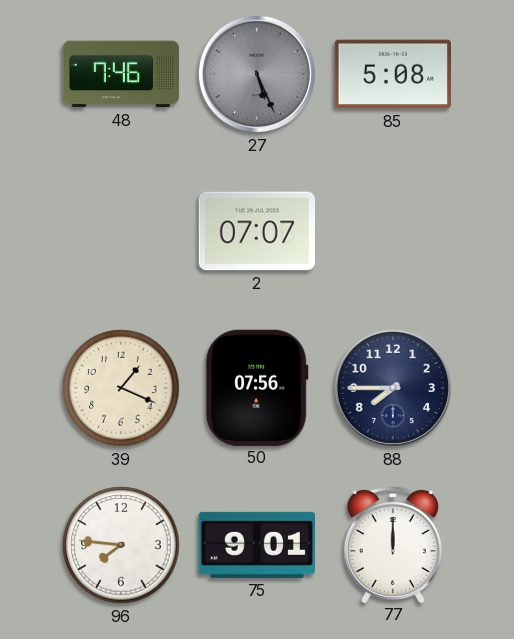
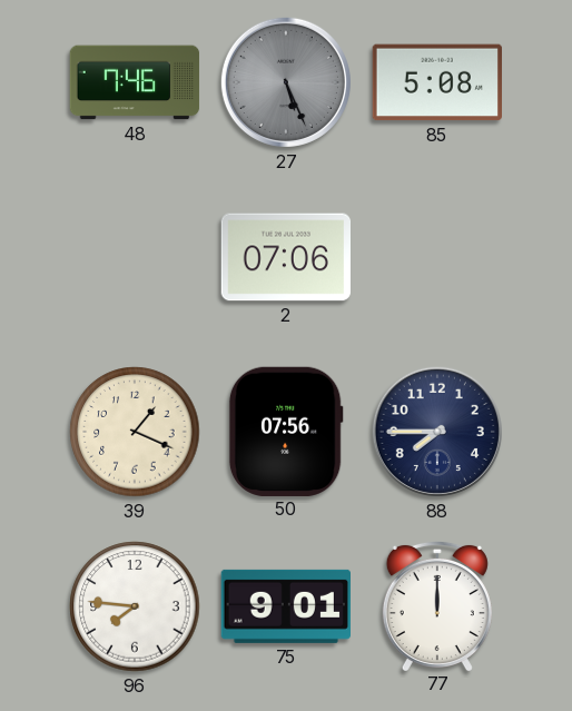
2: 07:07 -> 07:06
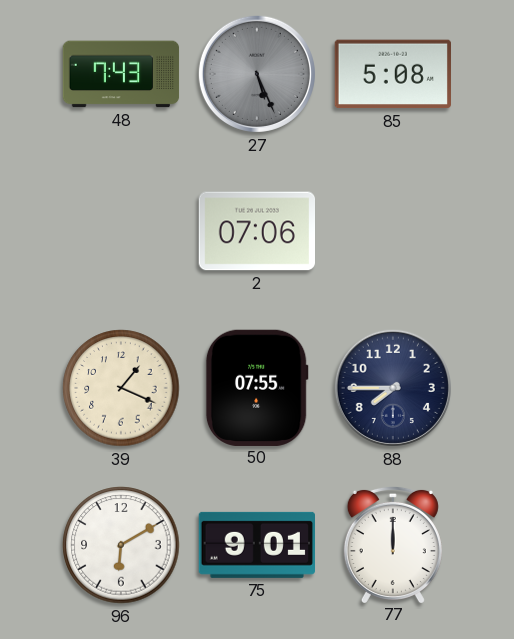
48: 7:46 -> 7:43
50: 07:56 -> 07:55
96: 7:46 -> 6:10
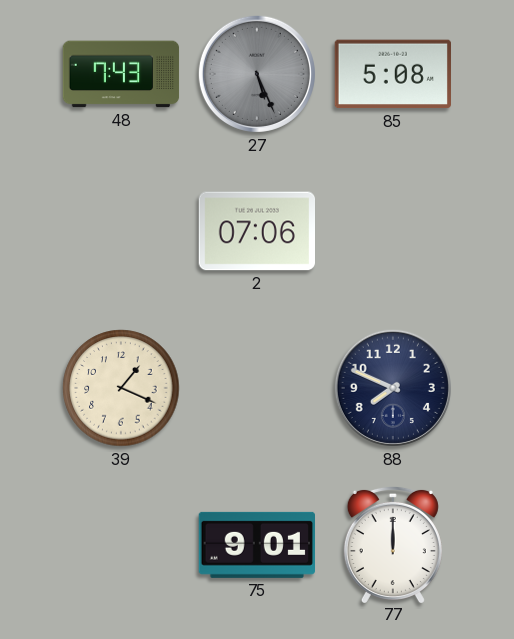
50: 07:55 -> none
88: 7:45 -> 7:49
96: 6:10 -> none
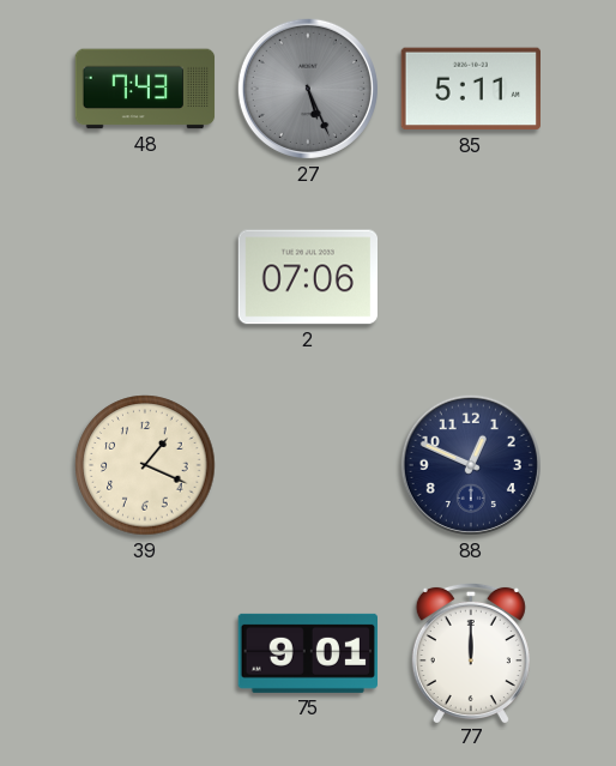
85: 5:08 -> 5:11
88: 7:49 -> 12:49
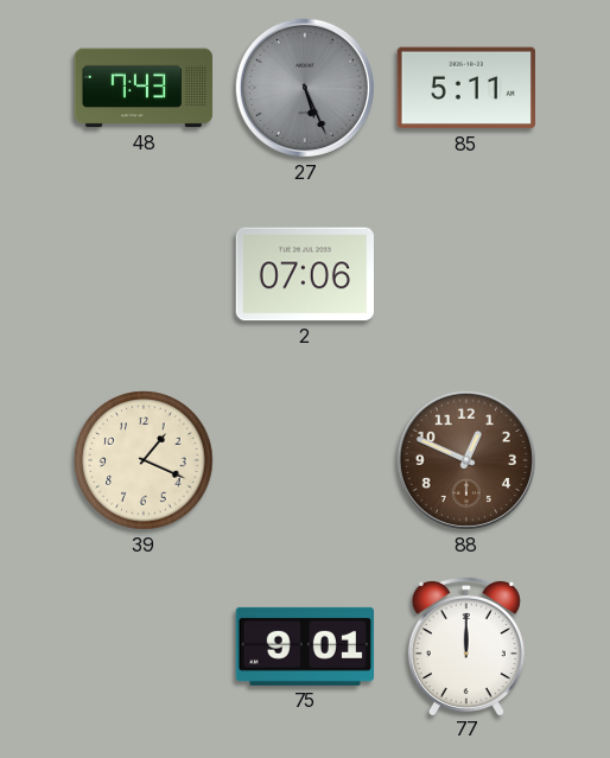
88 dial: navy -> brown
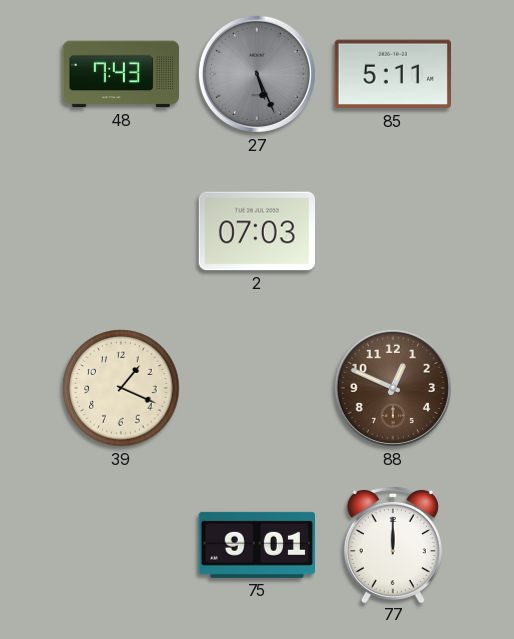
2: 07:06 -> 07:03
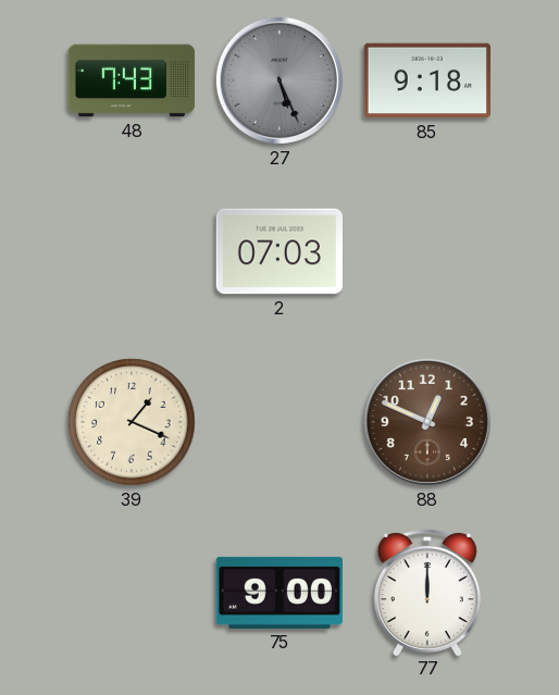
85: 5:11 -> 9:18
75: 9:01 -> 9:00
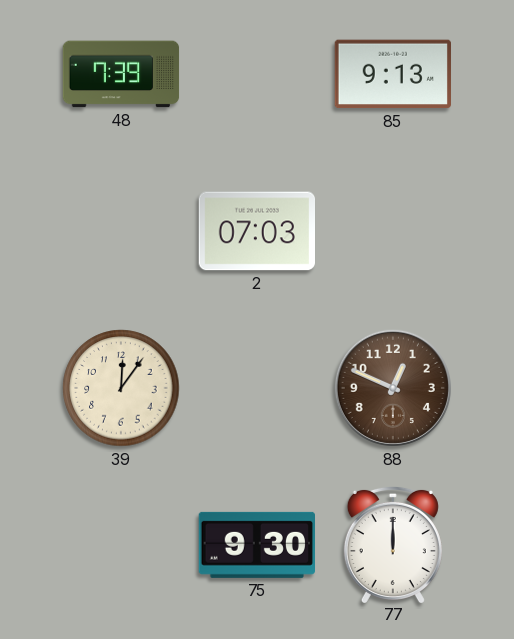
48: 7:43 -> 7:39
27: 5:26 -> none
85: 9:18 -> 9:13
39: 1:19 -> 12:06
75: 9:00 -> 9:30
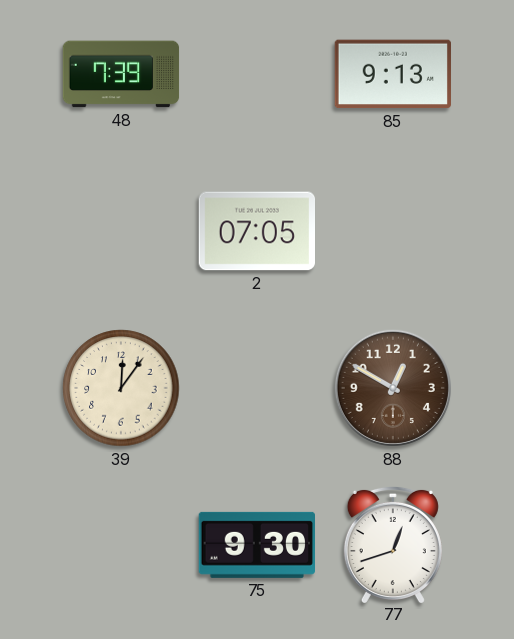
2: 07:03 -> 07:05
88: 12:49 -> 12:50
77: 12:00 -> 12:42
